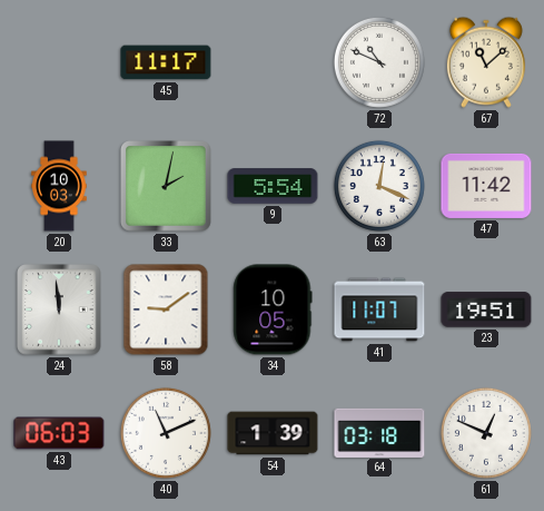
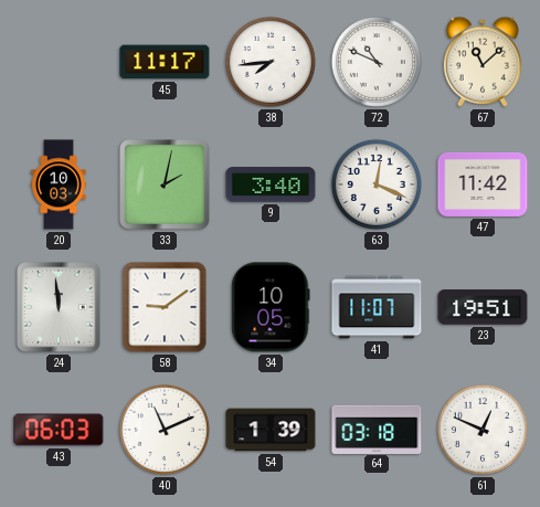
38: none -> 7:44
9: 5:54 -> 3:40
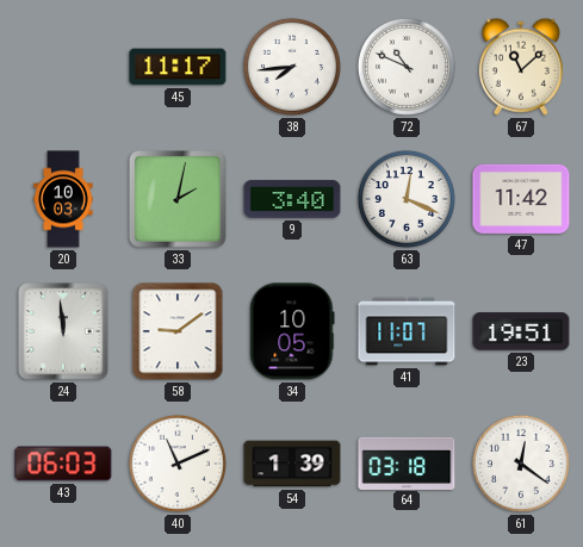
61: 12:49 -> 12:21
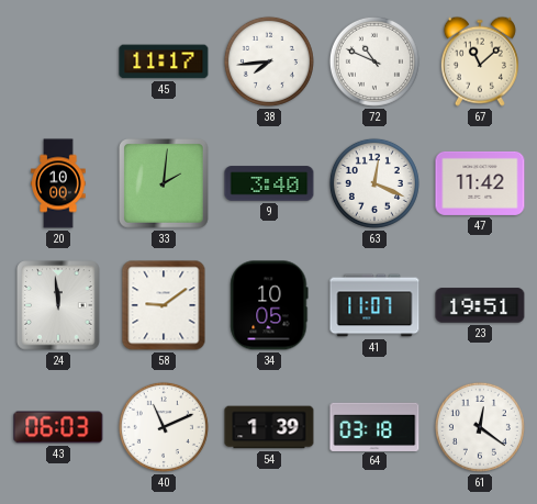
20: 10:03 -> 10:00
33: 2:02 -> 2:01
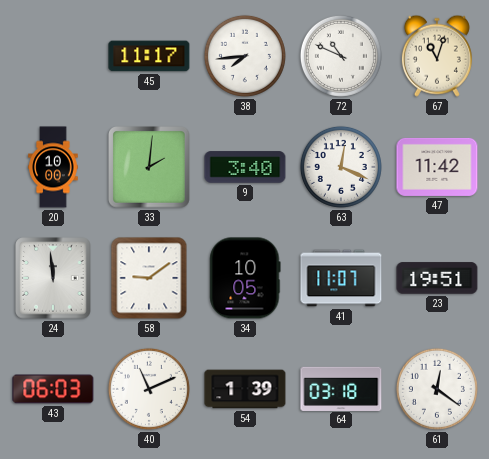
67: 11:08 -> 11:03
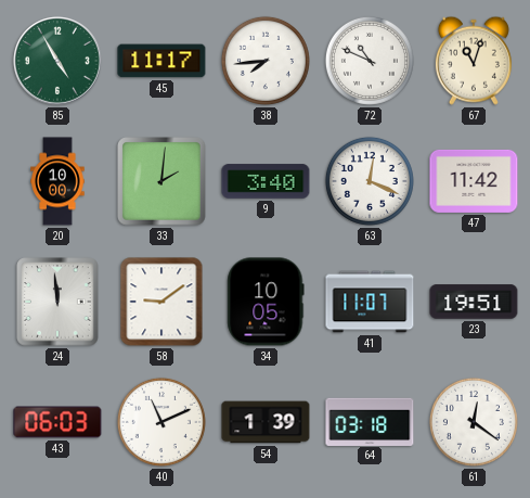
85: none -> 4:55
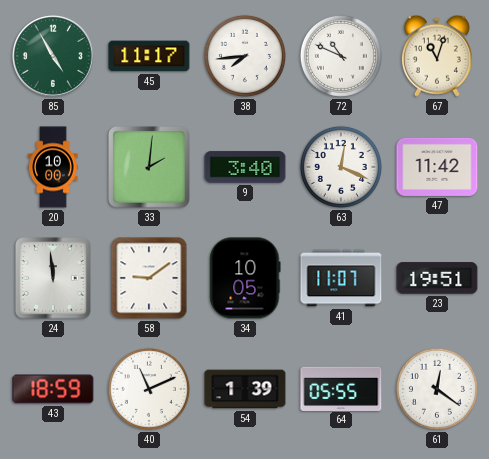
43: 06:03 -> 18:59
64: 03:18 -> 05:55
